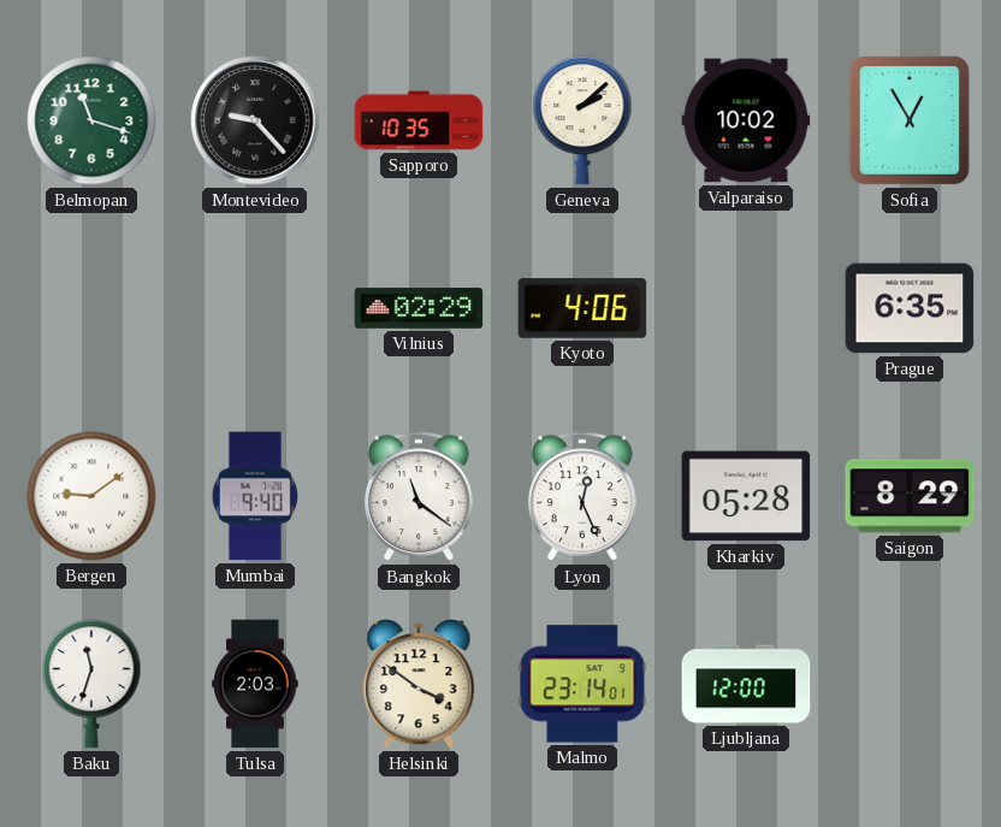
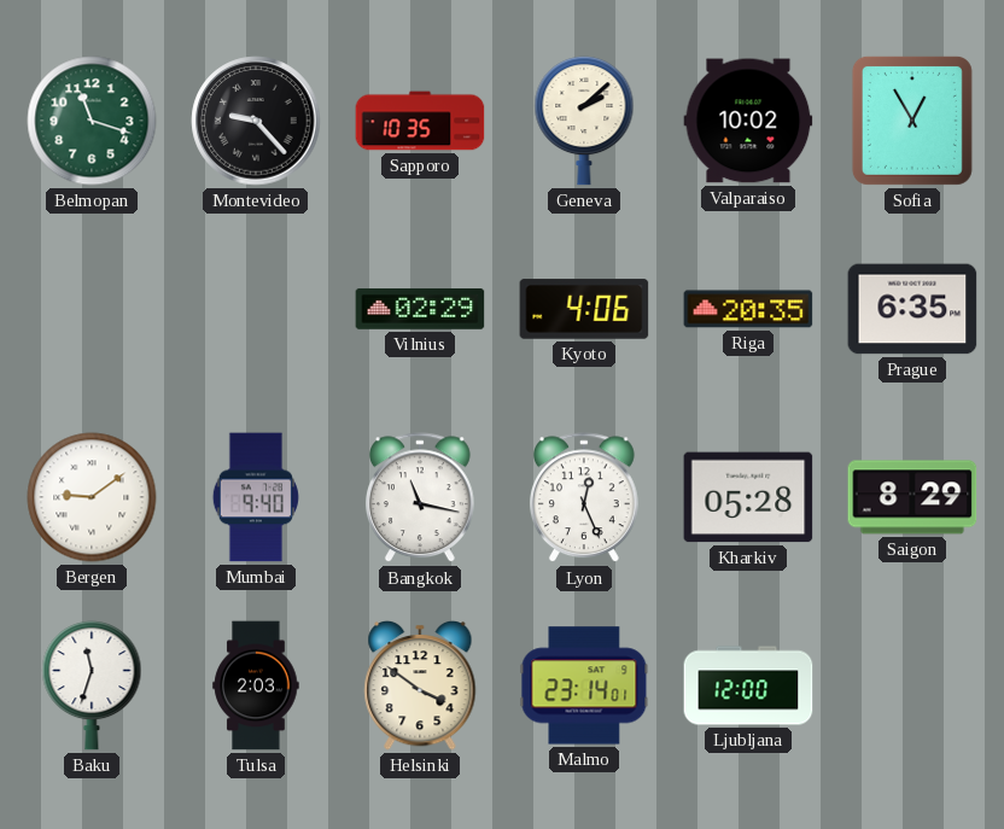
Riga: none -> 20:35
Bangkok: 11:21 -> 11:17
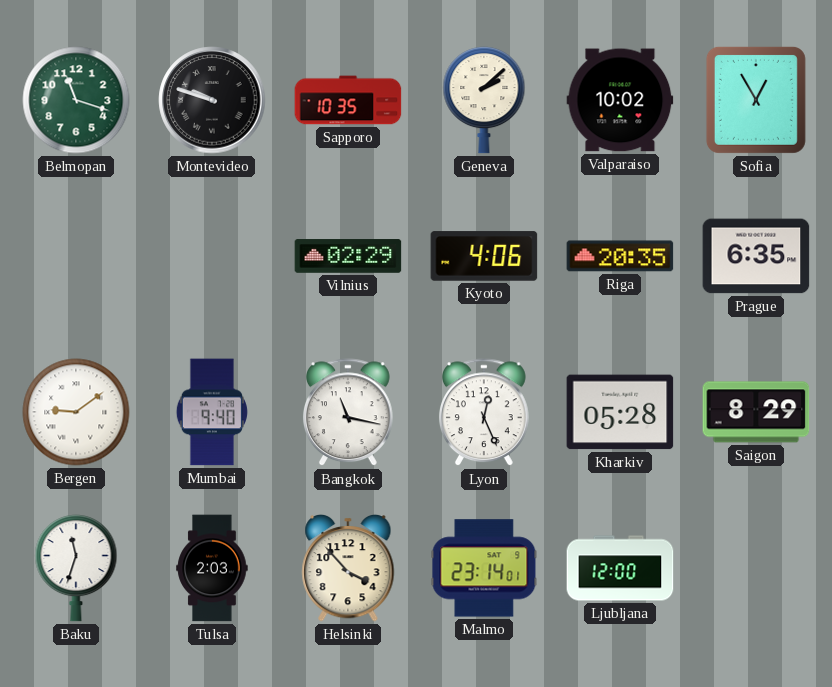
Montevideo: 9:23 -> 9:48
Helsinki: 3:51 -> 3:53
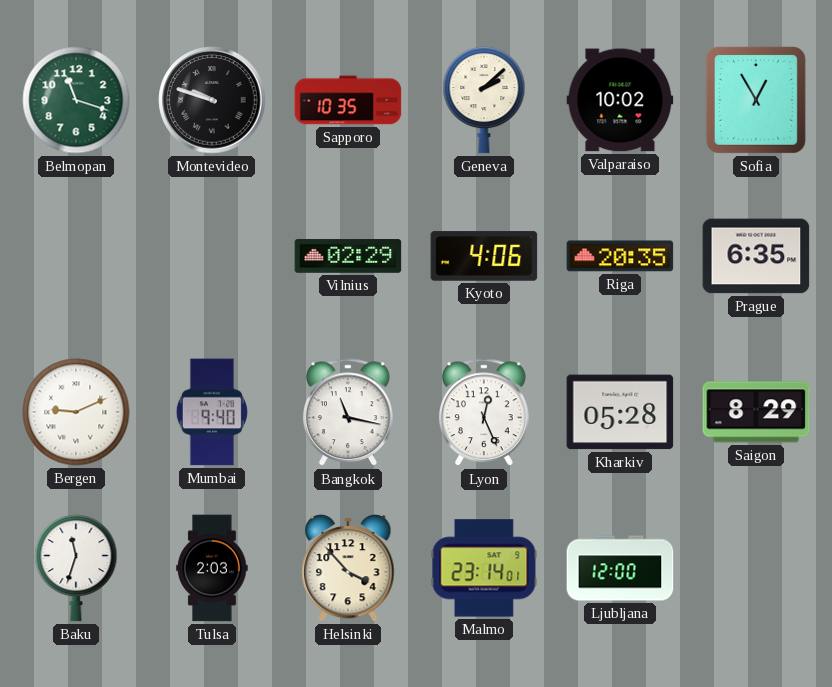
Bergen: 9:09 -> 9:11
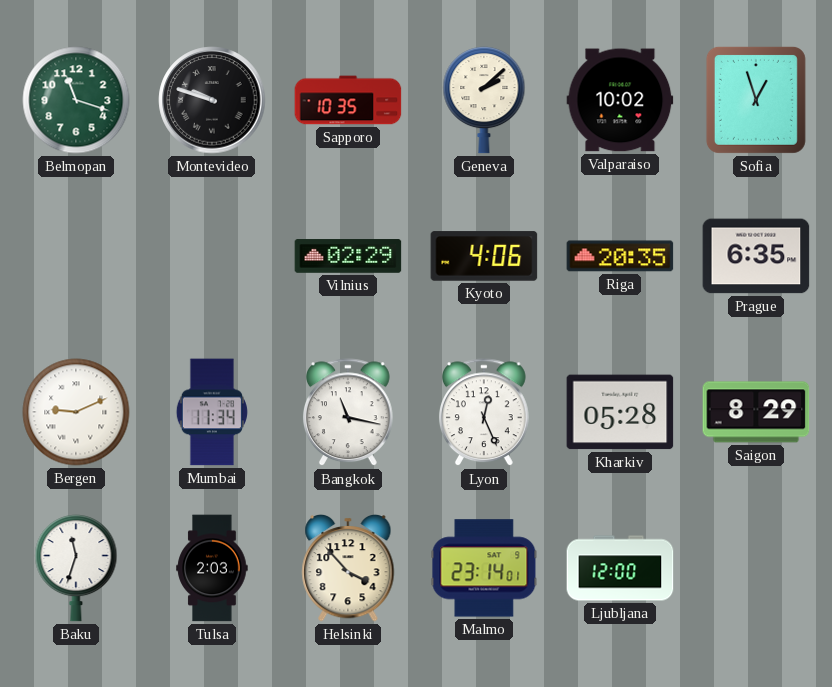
Sofia: 12:55 -> 12:57
Mumbai: 9:40 -> 11:34
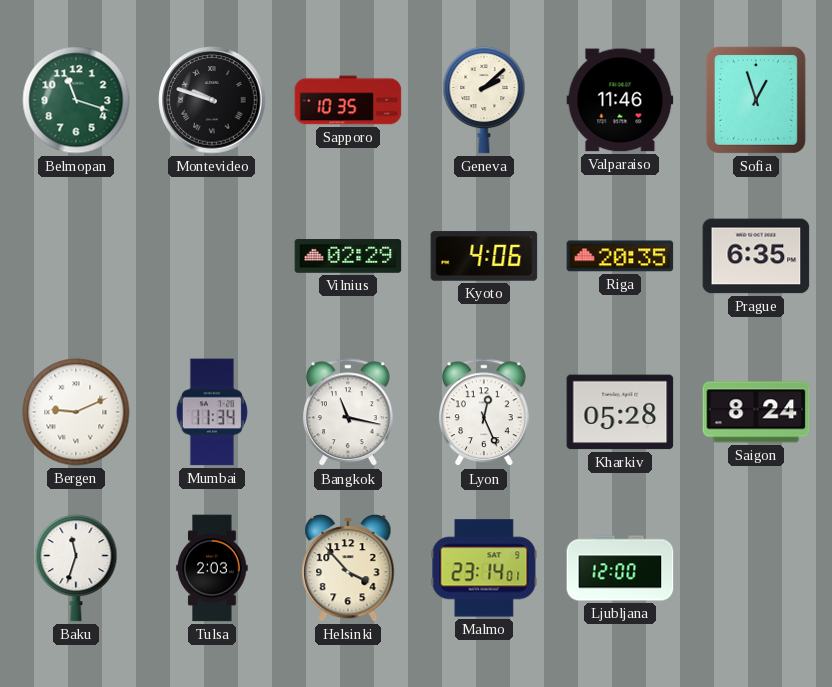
Valparaiso: 10:02 -> 11:46
Saigon: 8:29 -> 8:24
